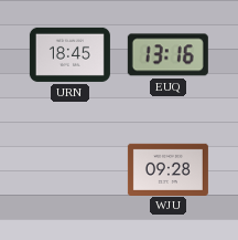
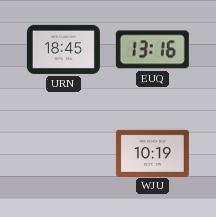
WJU: 09:28 -> 10:19
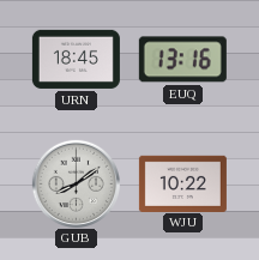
GUB: none -> 8:09
WJU: 10:19 -> 10:22
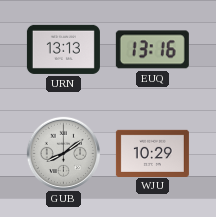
URN: 18:45 -> 13:13
WJU: 10:22 -> 10:29
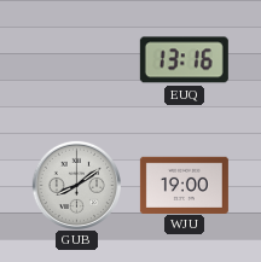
URN: 13:13 -> none
WJU: 10:29 -> 19:00
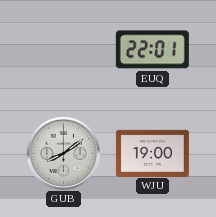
EUQ: 13:16 -> 22:01
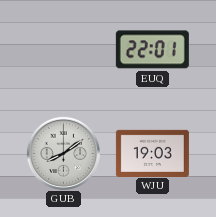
WJU: 19:00 -> 19:03
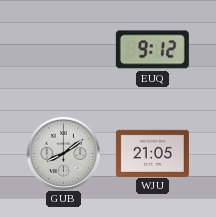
EUQ: 22:01 -> 9:12
WJU: 19:03 -> 21:05
